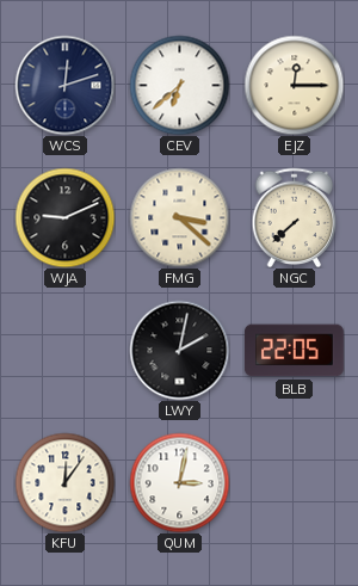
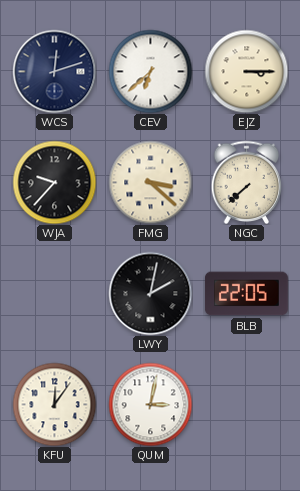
EJZ: 12:15 -> 3:15
WJA: 9:11 -> 9:37
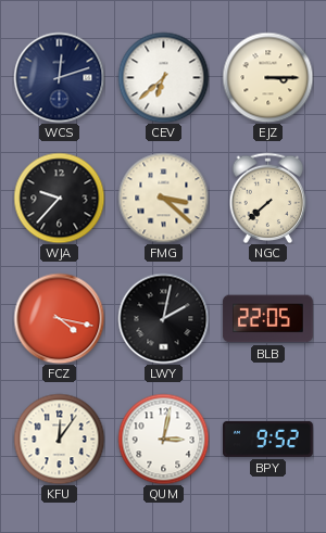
FCZ: none -> 4:17
BPY: none -> 9:52
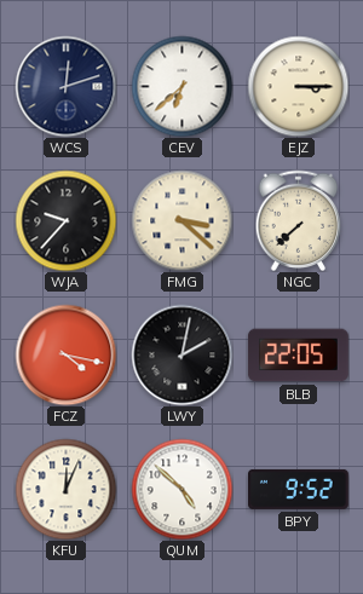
KFU: 12:06 -> 12:04
QUM: 3:02 -> 4:52
